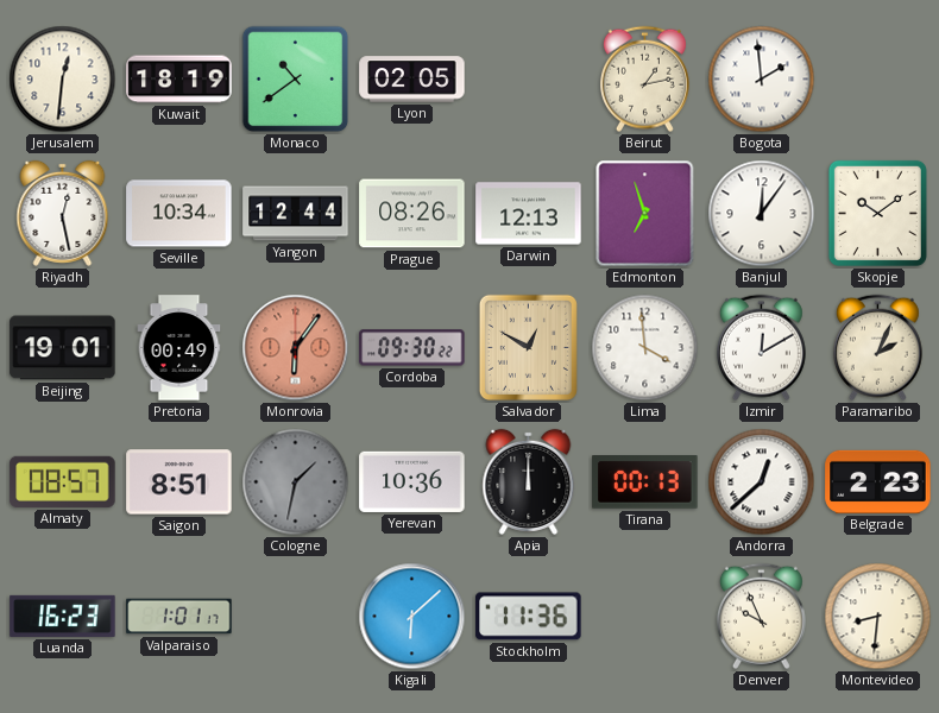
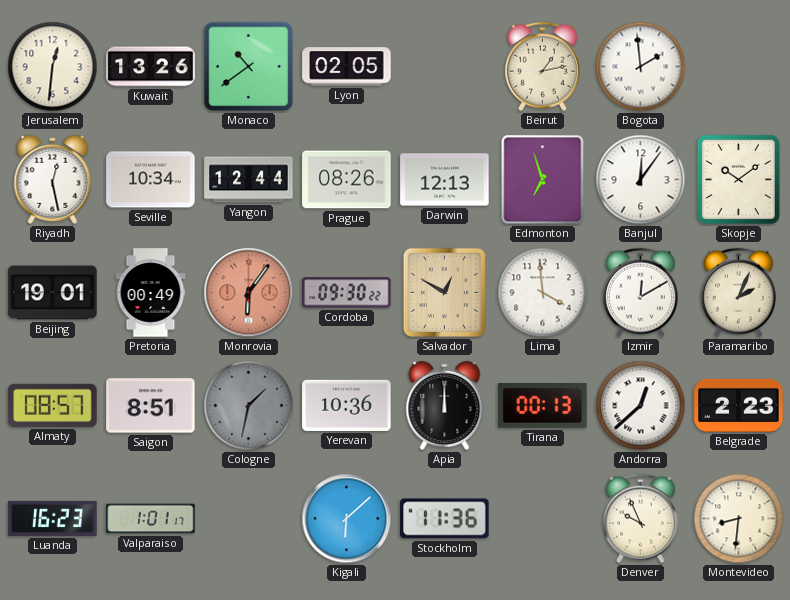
Kuwait: 18:19 -> 13:26
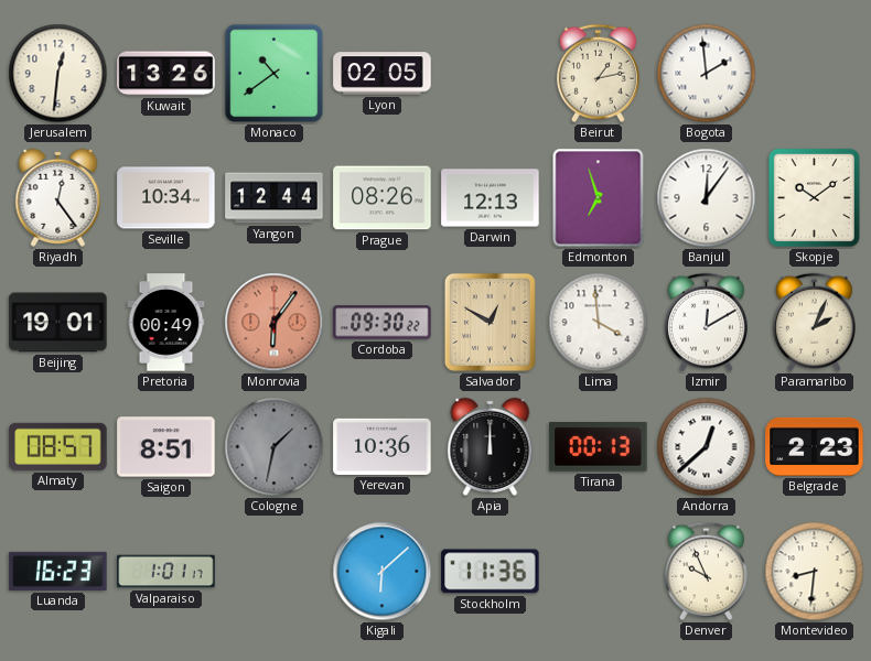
Riyadh: 12:28 -> 12:24
